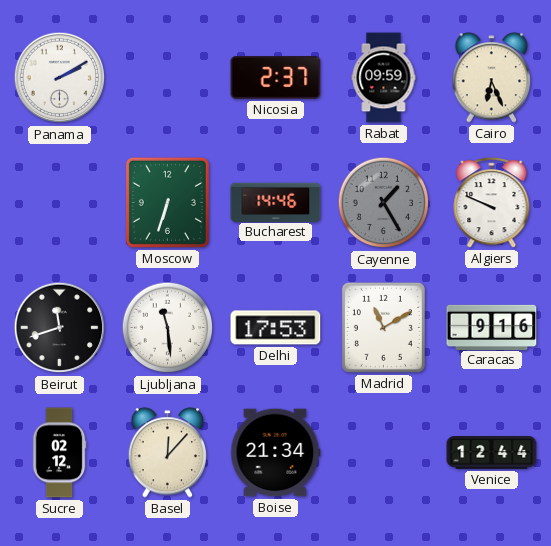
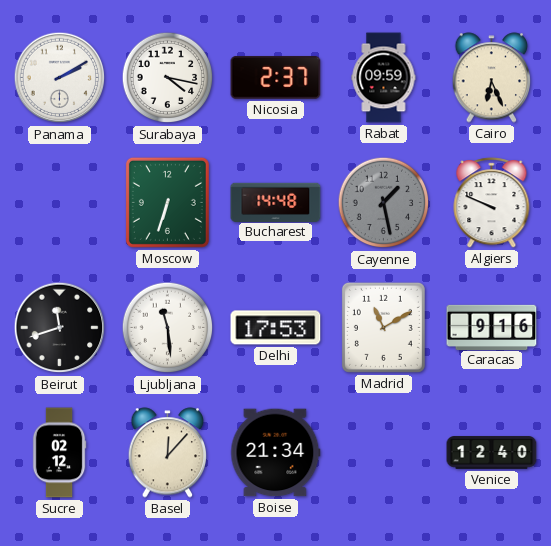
Surabaya: none -> 4:17
Bucharest: 14:46 -> 14:48
Cayenne: 1:25 -> 1:28
Venice: 12:44 -> 12:40
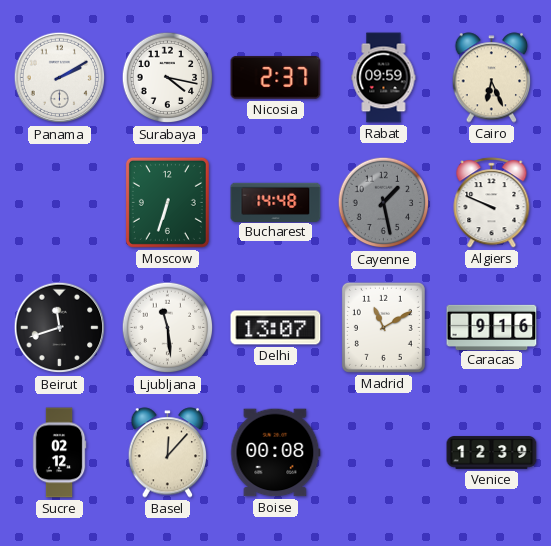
Delhi: 17:53 -> 13:07
Boise: 21:34 -> 00:08
Venice: 12:40 -> 12:39
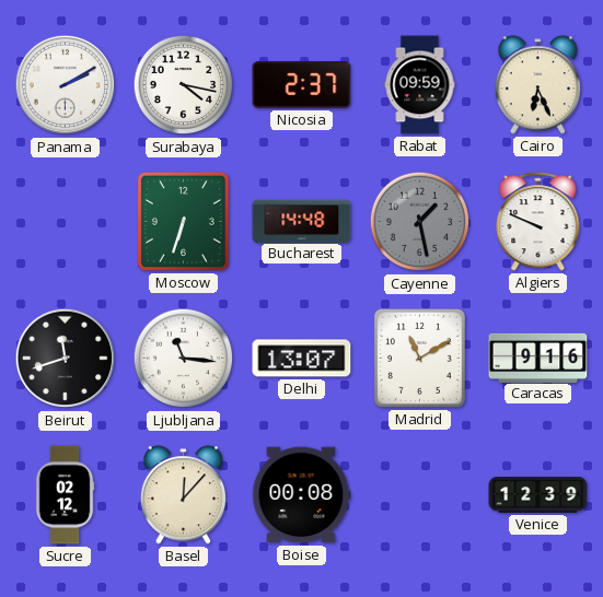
Ljubljana: 11:29 -> 11:16
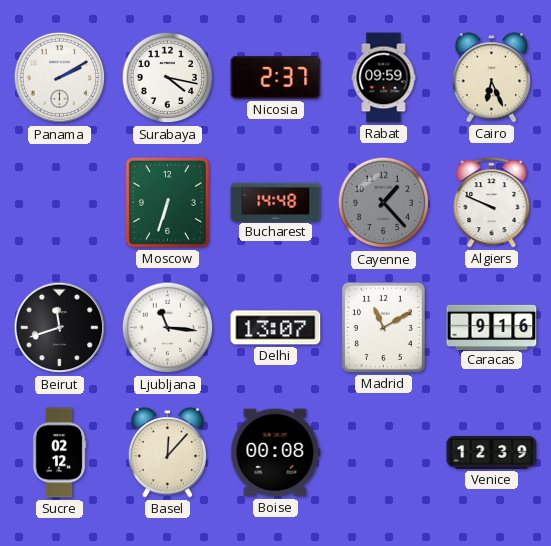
Cayenne: 1:28 -> 1:23
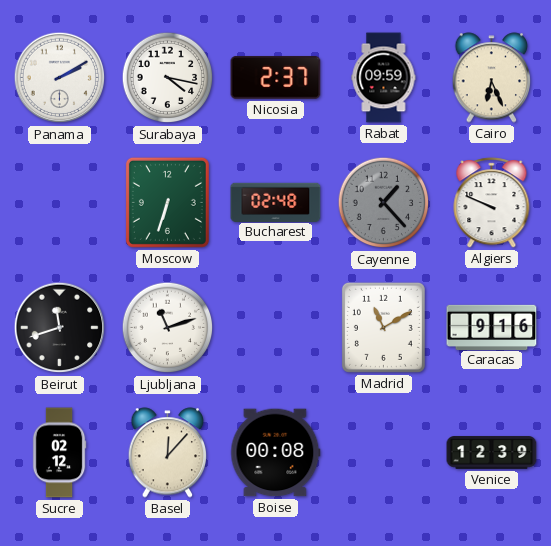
Bucharest: 14:48 -> 02:48
Ljubljana: 11:16 -> 11:12
Delhi: 13:07 -> none
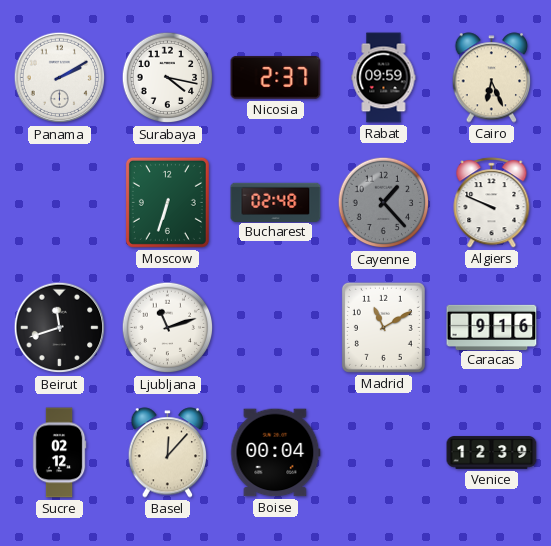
Boise: 00:08 -> 00:04
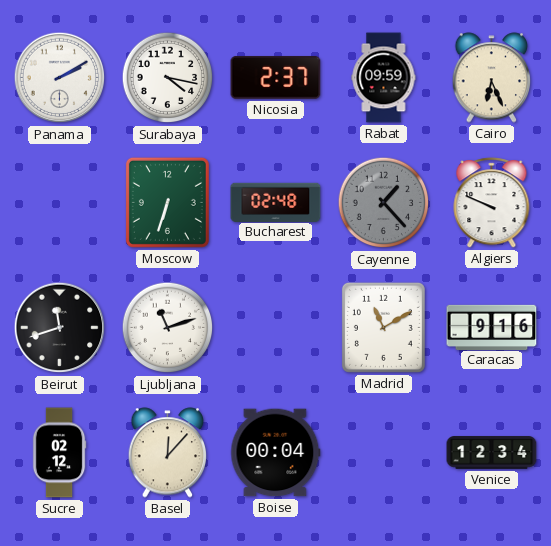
Venice: 12:39 -> 12:34
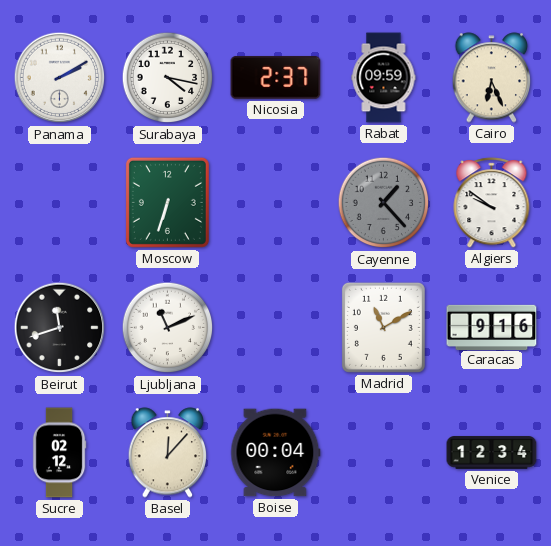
Bucharest: 02:48 -> none
Algiers: 9:49 -> 9:51
Ljubljana: 11:12 -> 11:11
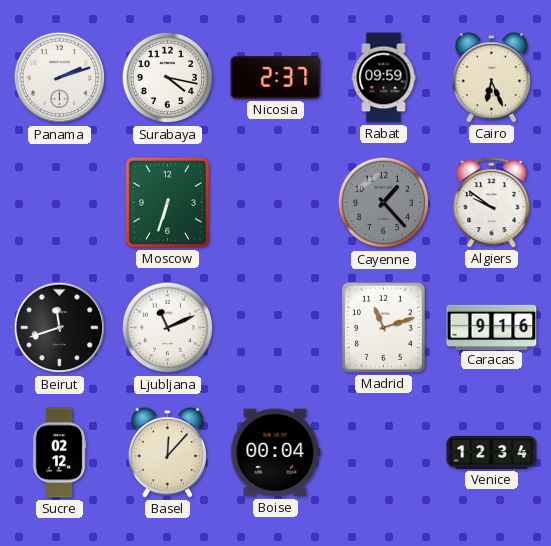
Panama: 2:10 -> 2:12
Madrid: 11:10 -> 11:12
